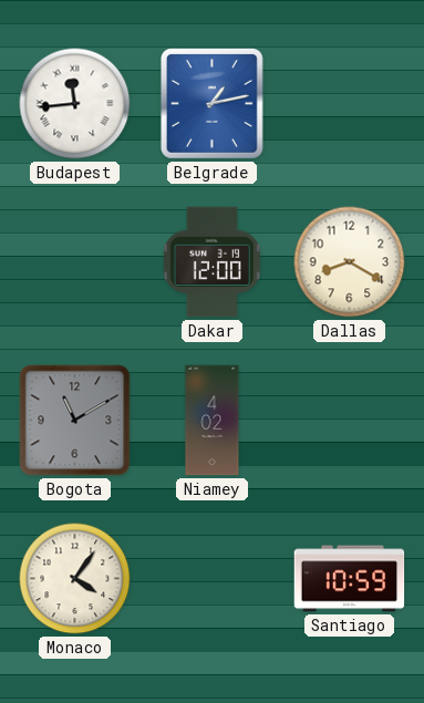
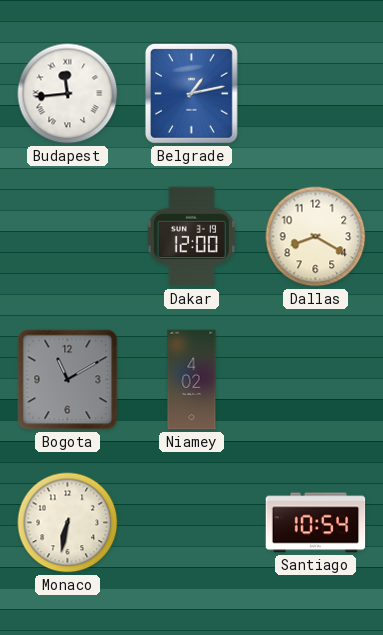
Monaco: 4:06 -> 6:32
Santiago: 10:59 -> 10:54
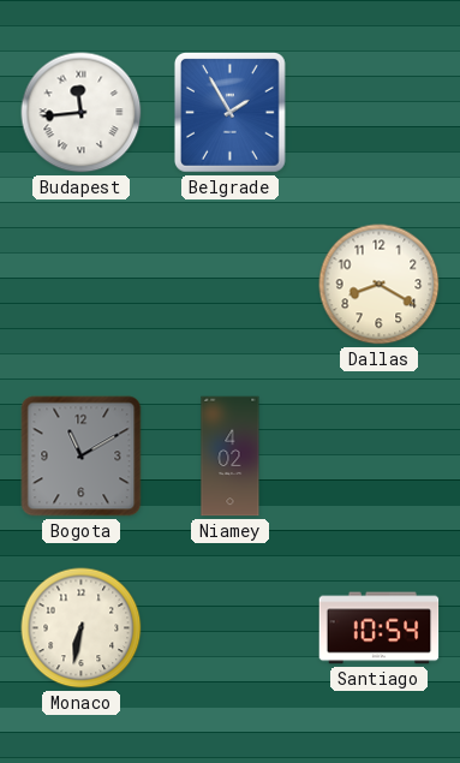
Belgrade: 1:13 -> 1:55
Dakar: 12:00 -> none
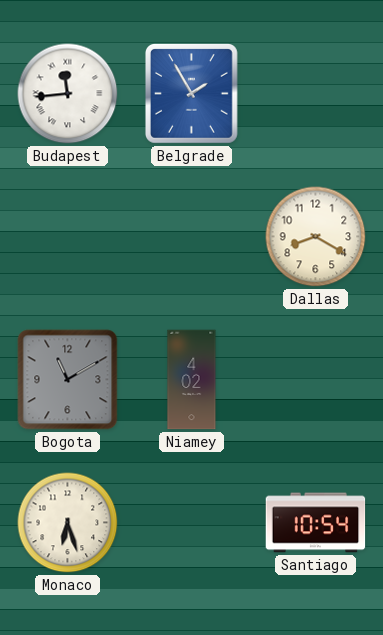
Monaco: 6:32 -> 6:27
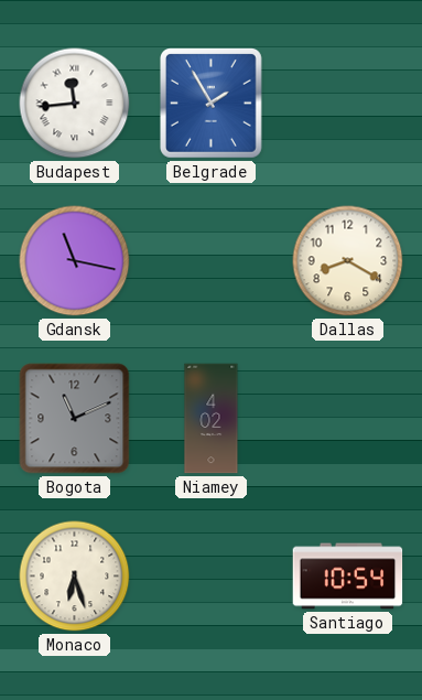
Gdansk: none -> 11:17
Bogota: 11:10 -> 11:11
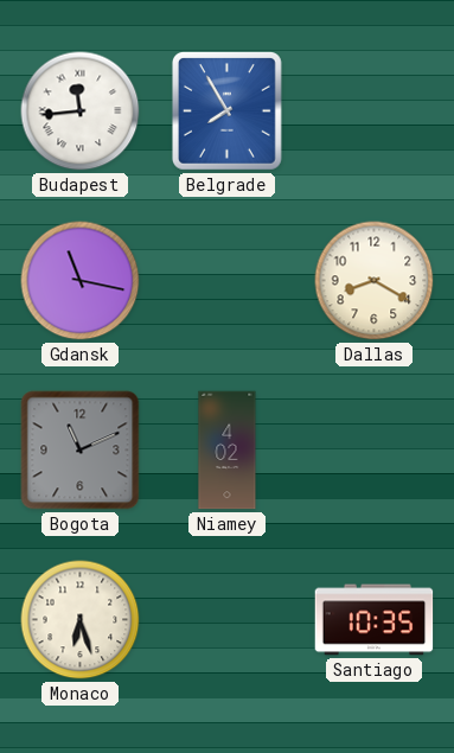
Belgrade: 1:55 -> 7:55
Santiago: 10:54 -> 10:35
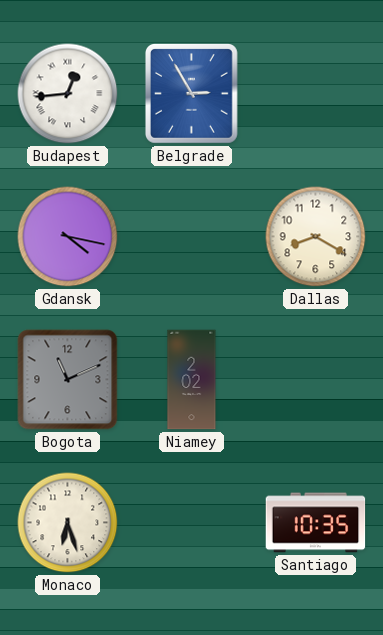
Budapest: 11:44 -> 12:44
Belgrade: 7:55 -> 2:55
Gdansk: 11:17 -> 4:17
Niamey: 4:02 -> 2:02
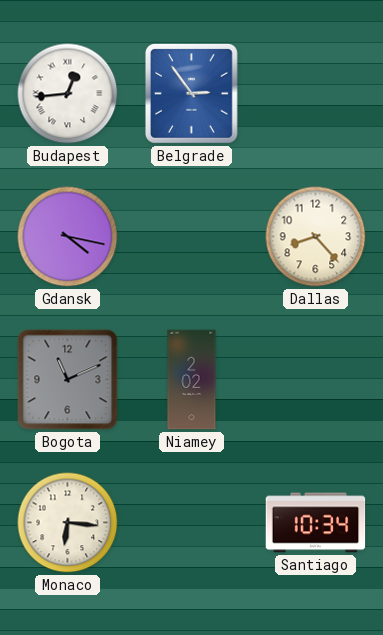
Belgrade: 2:55 -> 2:54
Dallas: 8:20 -> 8:23
Monaco: 6:27 -> 6:16
Santiago: 10:35 -> 10:34
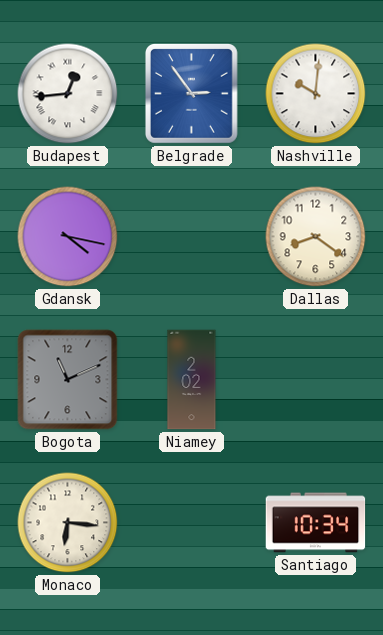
Nashville: none -> 10:01
Dallas: 8:23 -> 8:21
